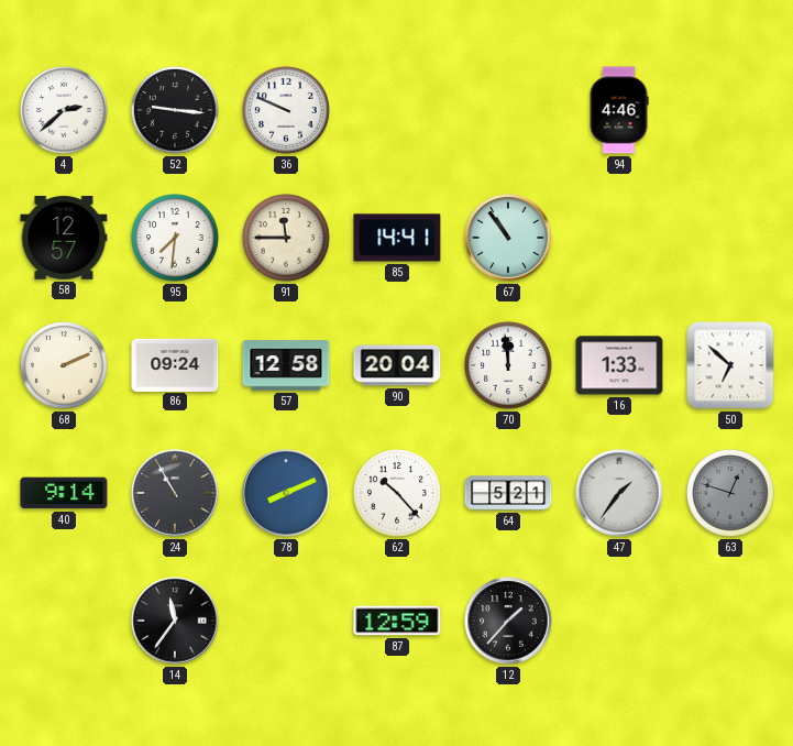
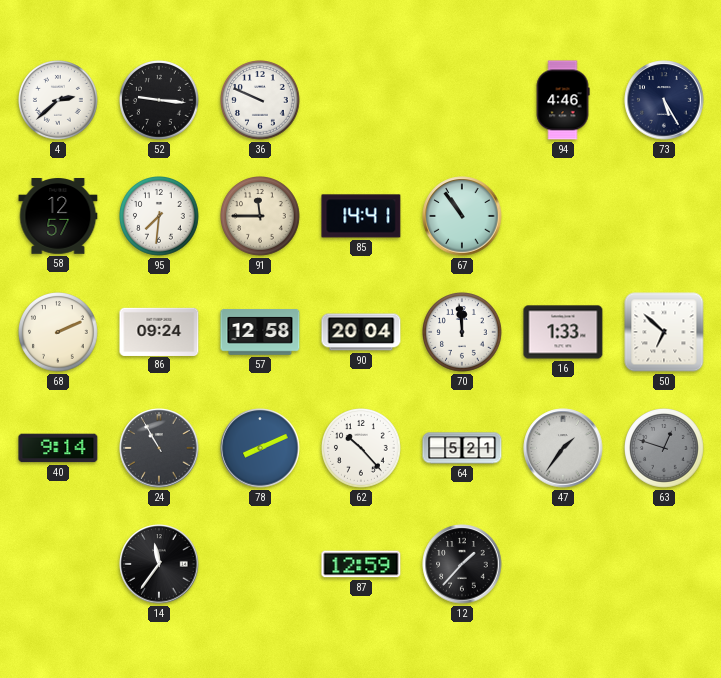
73: none -> 5:25
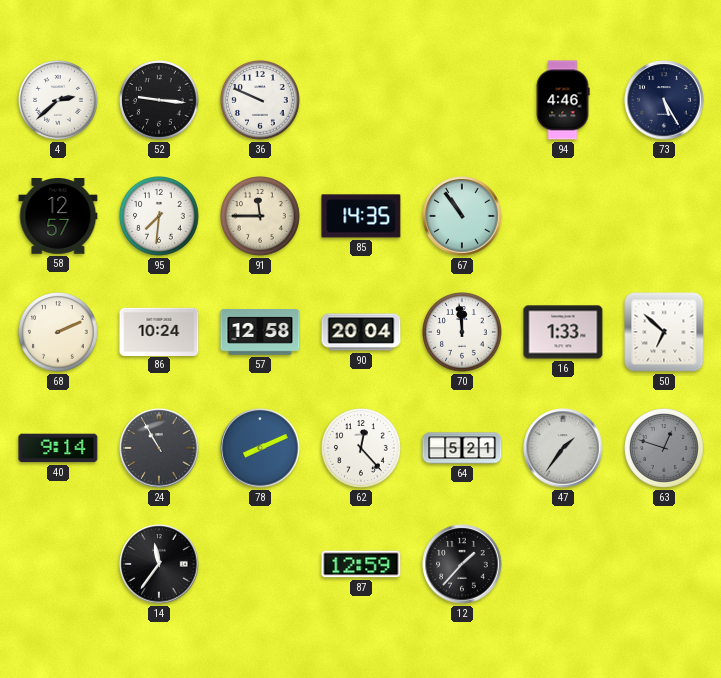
85: 14:41 -> 14:35
86: 09:24 -> 10:24
62: 10:23 -> 12:23
